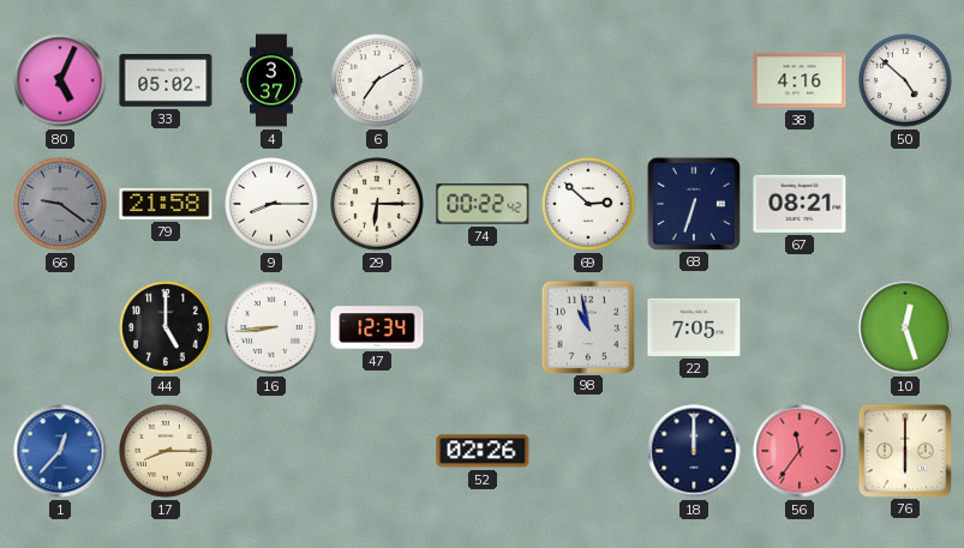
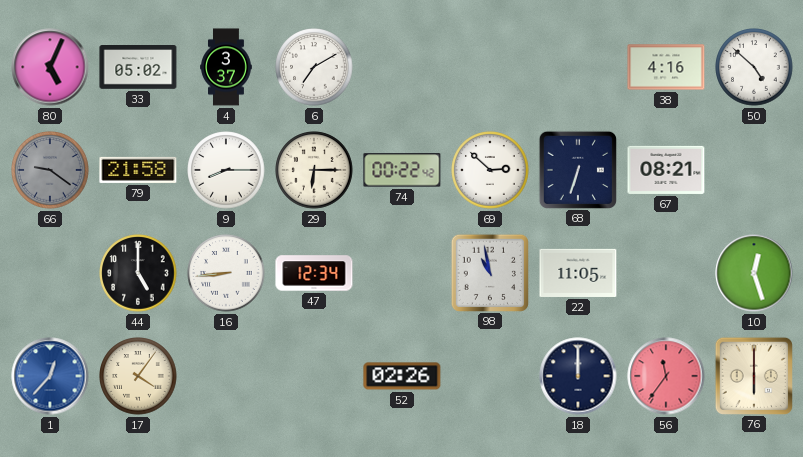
22: 7:05 -> 11:05
17: 8:15 -> 4:06
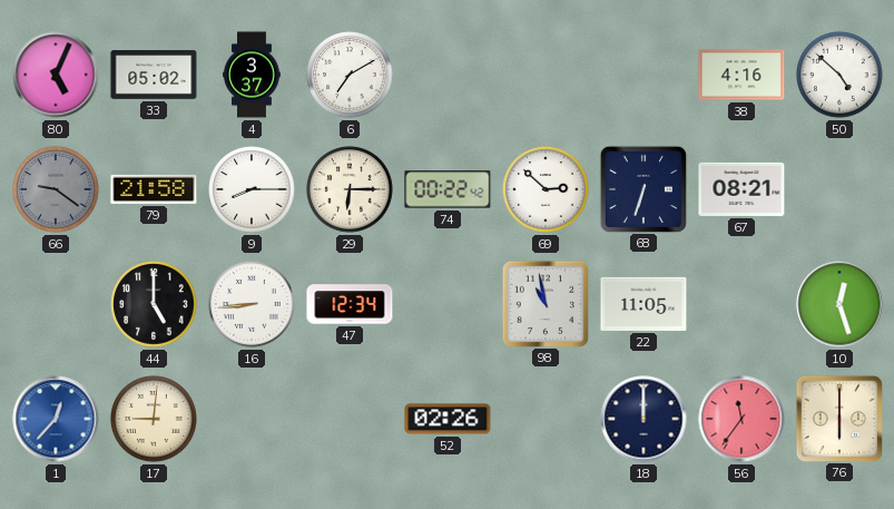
17: 4:06 -> 9:01
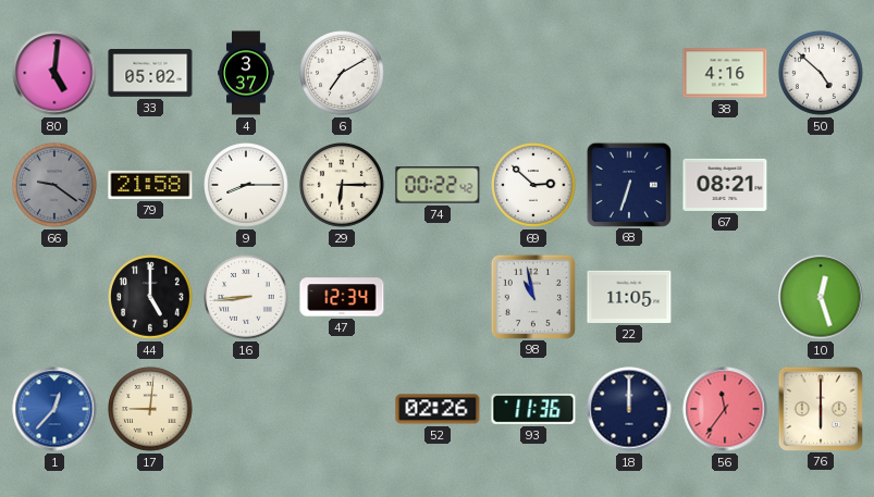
80: 5:04 -> 5:01
93: none -> 11:36
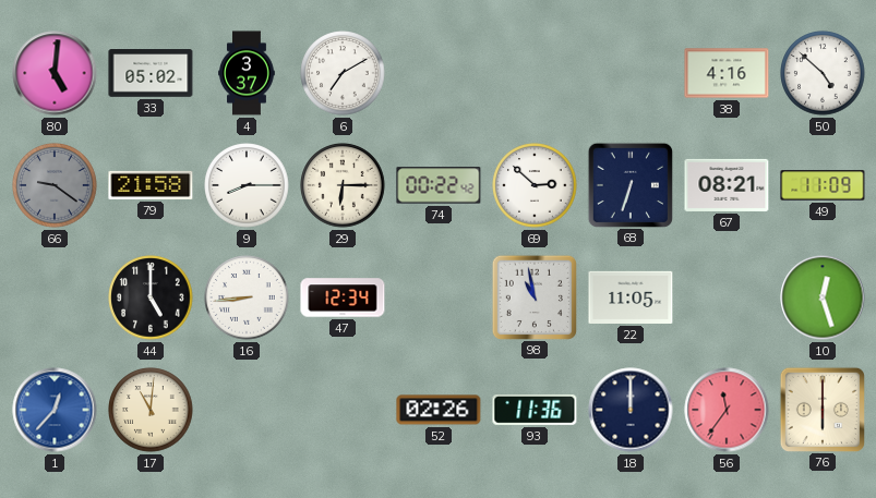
49: none -> 11:09
17: 9:01 -> 11:01
